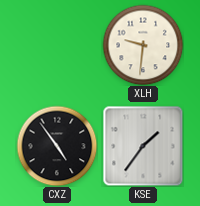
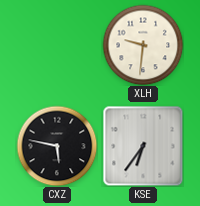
CXZ: 4:54 -> 5:47
KSE: 1:36 -> 6:36
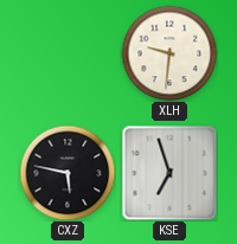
KSE: 6:36 -> 6:57
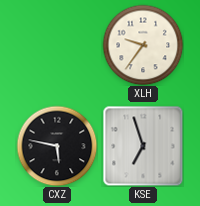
XLH: 9:31 -> 9:36
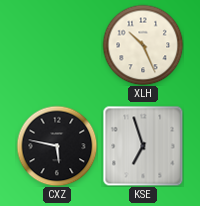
XLH: 9:36 -> 10:26
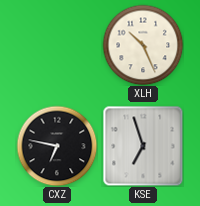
CXZ: 5:47 -> 6:47
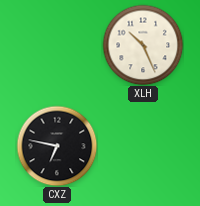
KSE: 6:57 -> none
